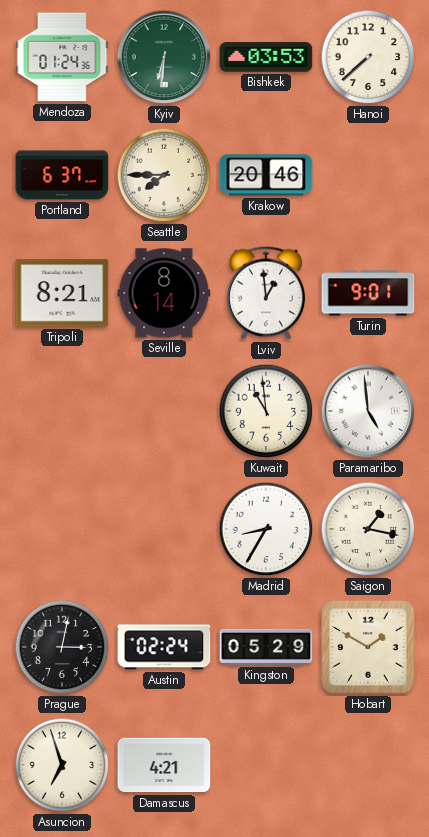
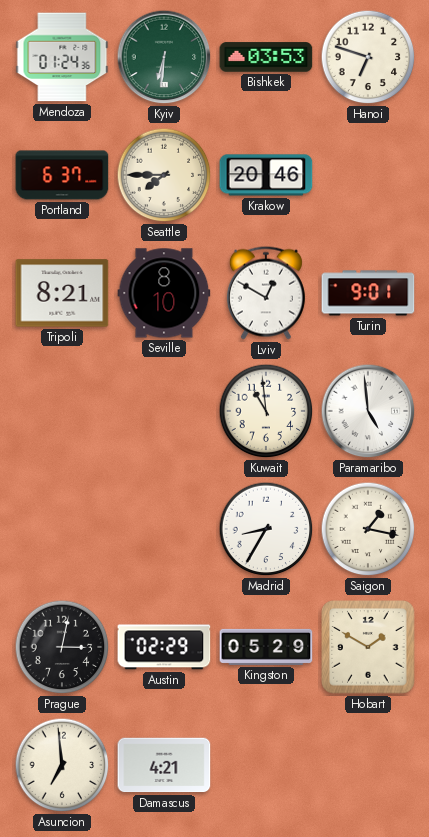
Hanoi: 7:38 -> 6:48
Seville: 8:14 -> 8:10
Lviv: 12:59 -> 12:50
Austin: 02:24 -> 02:29
Asuncion: 6:57 -> 6:59
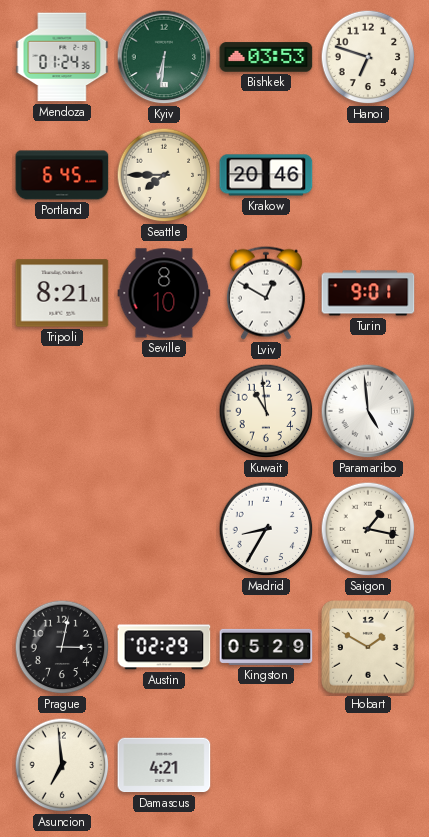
Portland: 6:37 -> 6:45
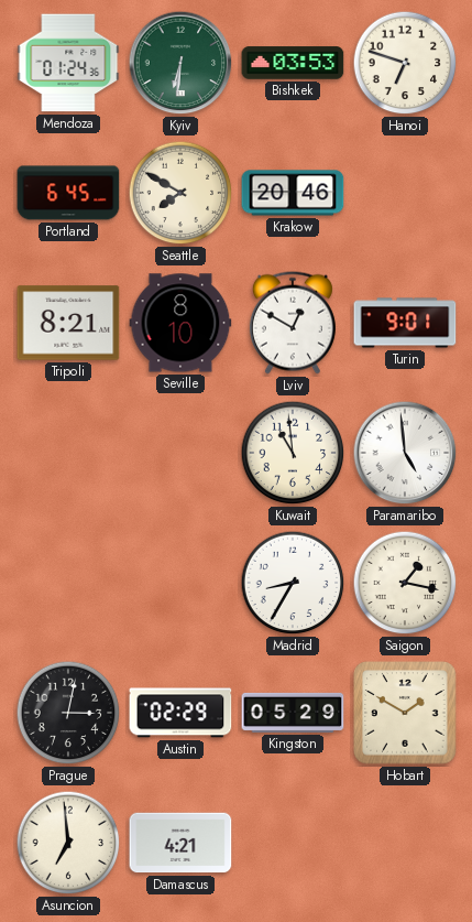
Seattle: 7:45 -> 7:50
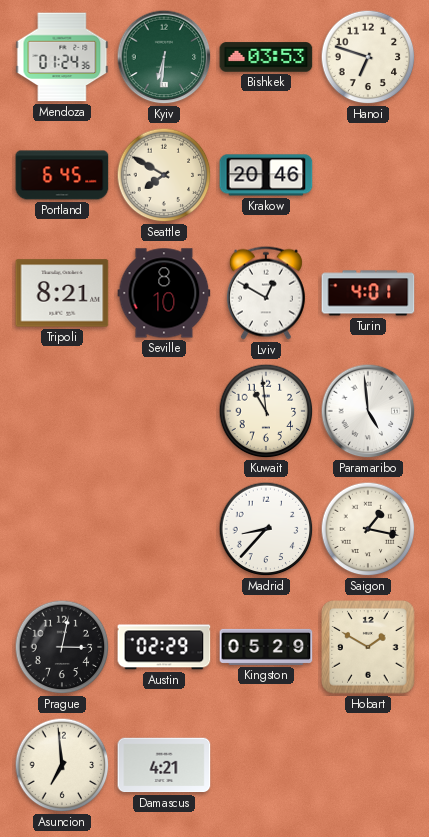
Turin: 9:01 -> 4:01
Madrid: 8:35 -> 8:37
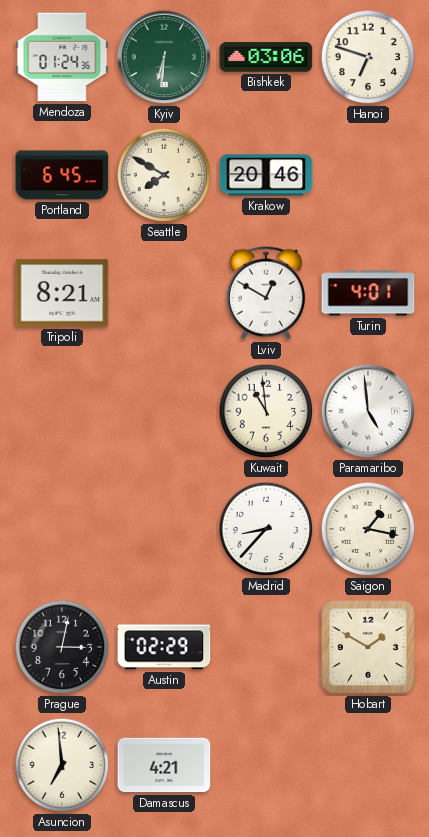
Bishkek: 03:53 -> 03:06
Seville: 8:10 -> none
Kingston: 05:29 -> none
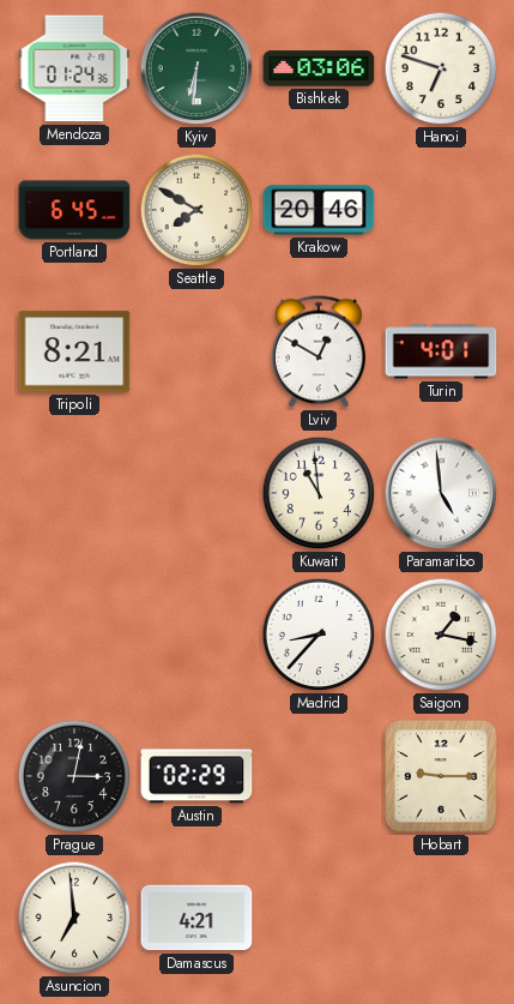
Hobart: 1:50 -> 9:15
